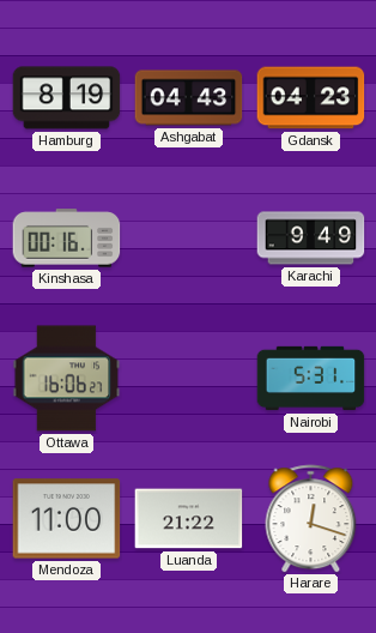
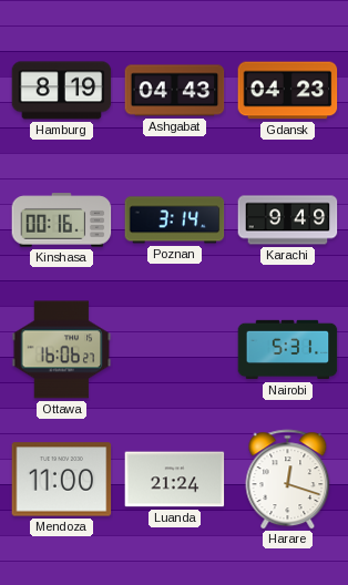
Poznan: none -> 3:14
Luanda: 21:22 -> 21:24
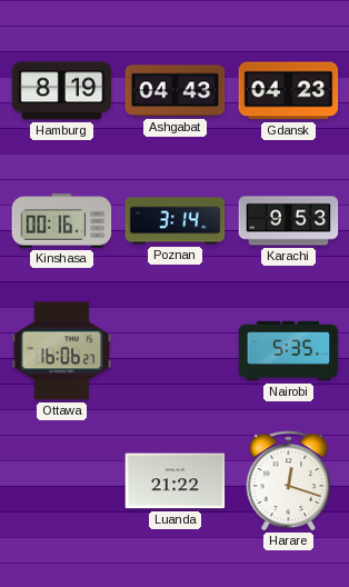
Karachi: 9:49 -> 9:53
Nairobi: 5:31 -> 5:35
Mendoza: 11:00 -> none
Luanda: 21:24 -> 21:22
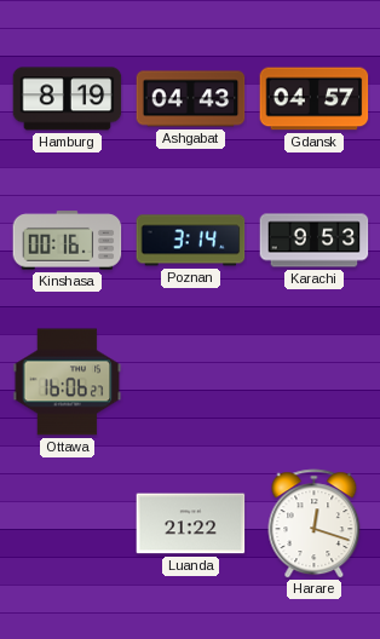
Gdansk: 04:23 -> 04:57
Nairobi: 5:35 -> none
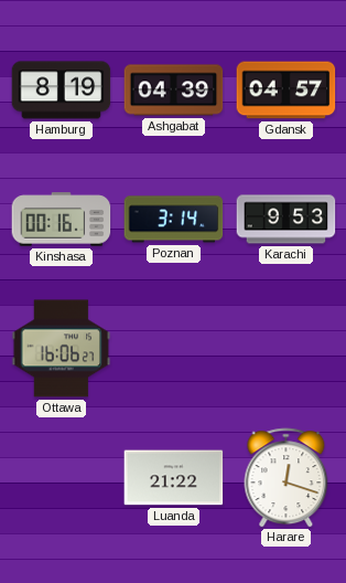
Ashgabat: 04:43 -> 04:39
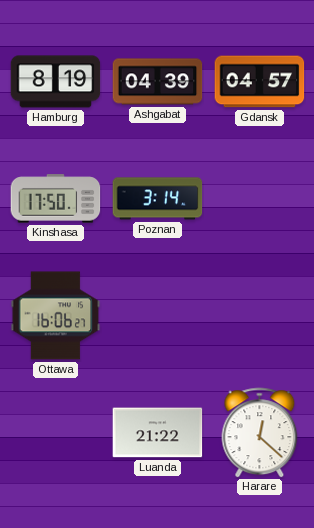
Kinshasa: 00:16 -> 17:50
Karachi: 9:53 -> none
Harare: 12:18 -> 12:22
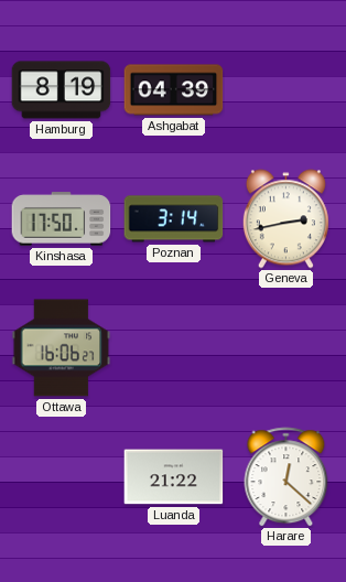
Gdansk: 04:57 -> none
Geneva: none -> 2:43
